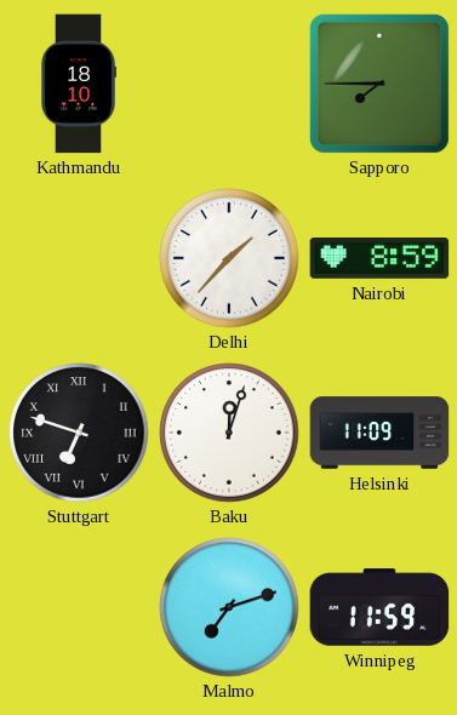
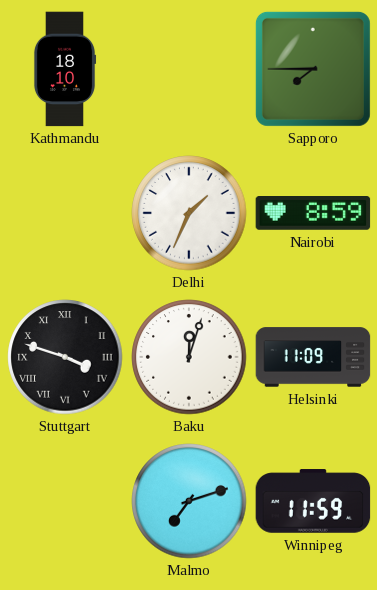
Delhi: 1:37 -> 1:34
Stuttgart: 6:48 -> 3:48
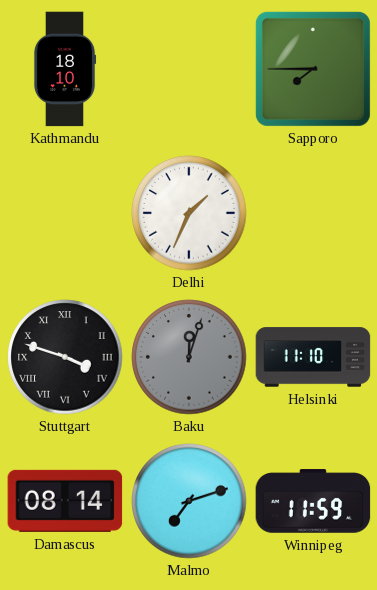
Nairobi: 8:59 -> none
Baku dial: white -> grey
Helsinki: 11:09 -> 11:10
Damascus: none -> 08:14
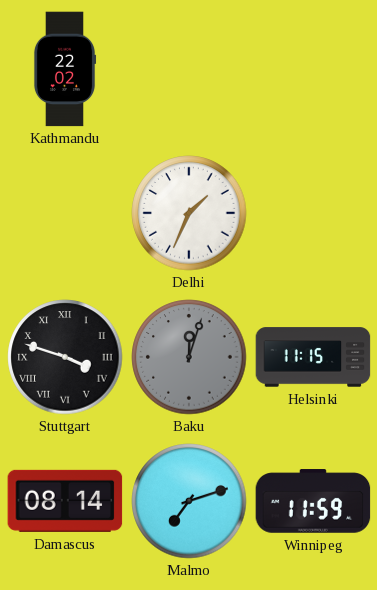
Kathmandu: 18:10 -> 22:02
Sapporo: 7:45 -> none
Helsinki: 11:10 -> 11:15
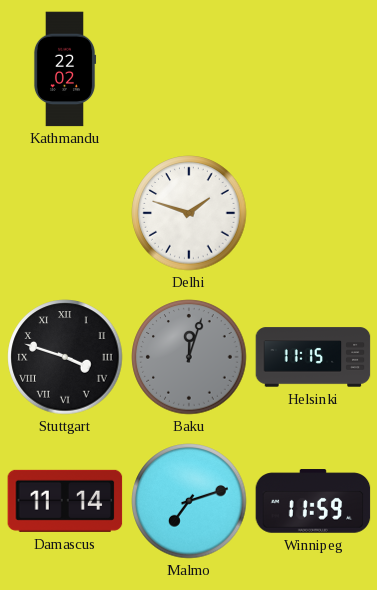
Delhi: 1:34 -> 1:48
Damascus: 08:14 -> 11:14
